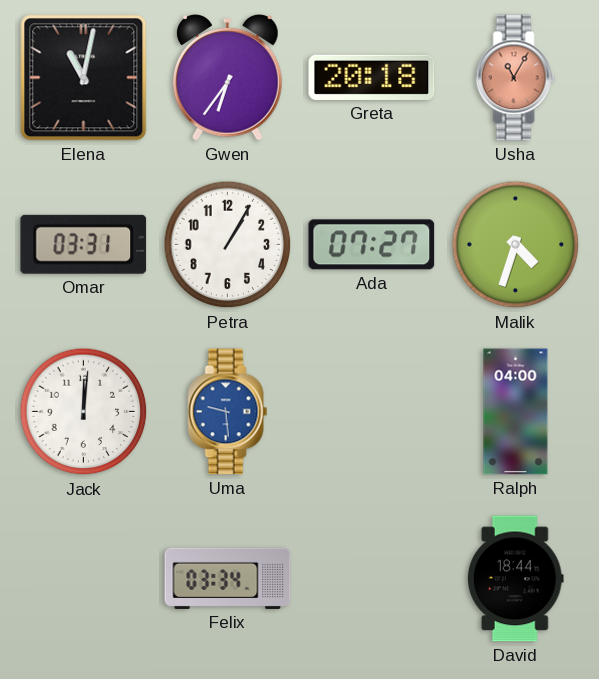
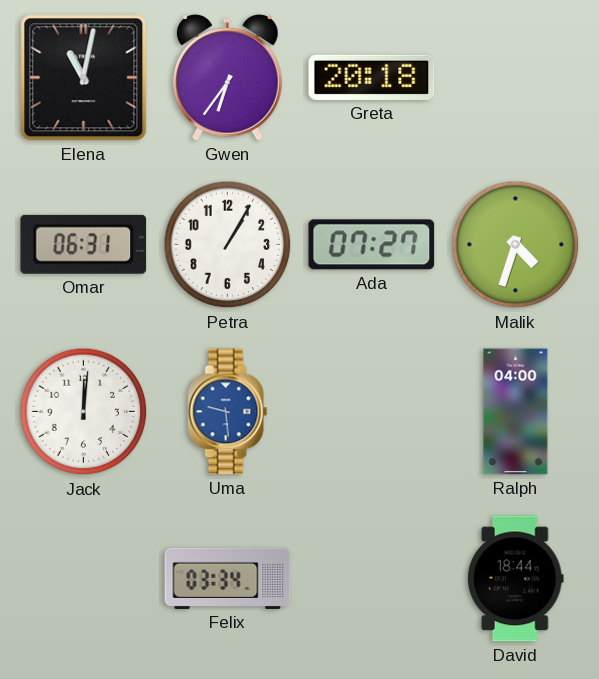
Usha: 11:05 -> none
Omar: 03:31 -> 06:31
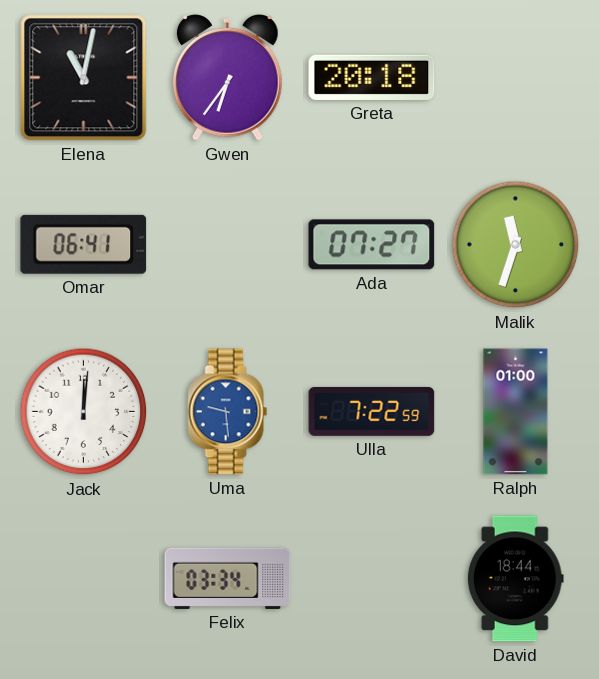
Omar: 06:31 -> 06:41
Petra: 1:05 -> none
Malik: 4:33 -> 11:33
Ulla: none -> 7:22
Ralph: 04:00 -> 01:00
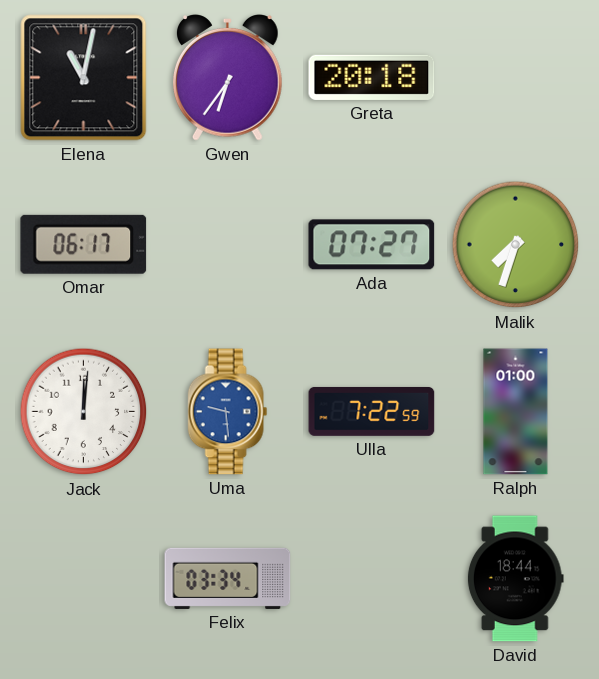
Omar: 06:41 -> 06:17
Malik: 11:33 -> 7:33
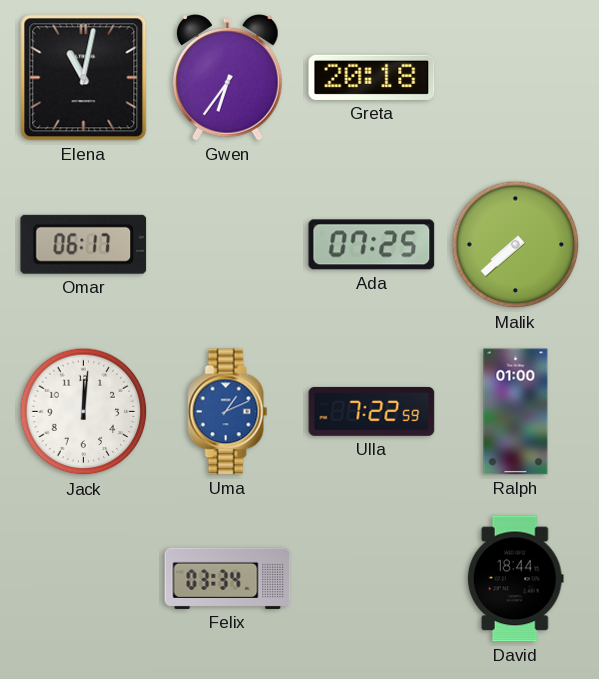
Ada: 07:27 -> 07:25
Malik: 7:33 -> 7:38
Uma: 9:29 -> 1:11
